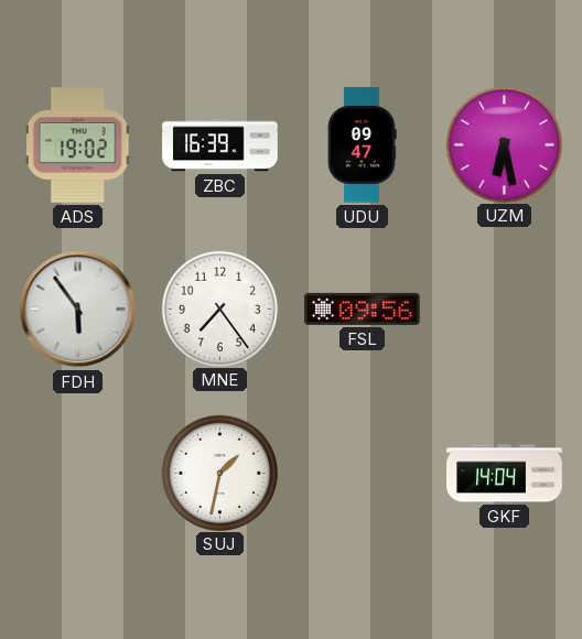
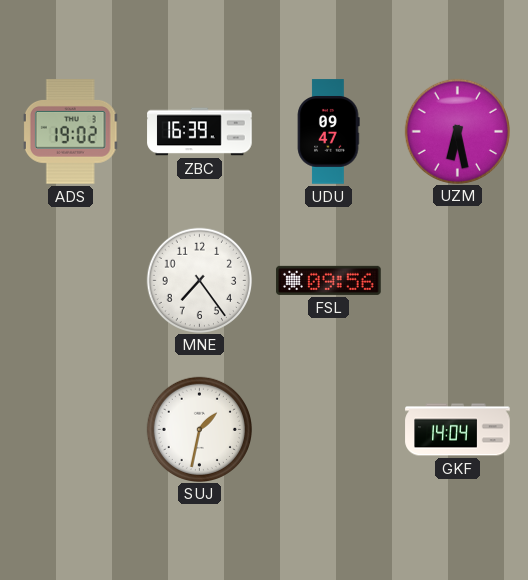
FDH: 5:54 -> none
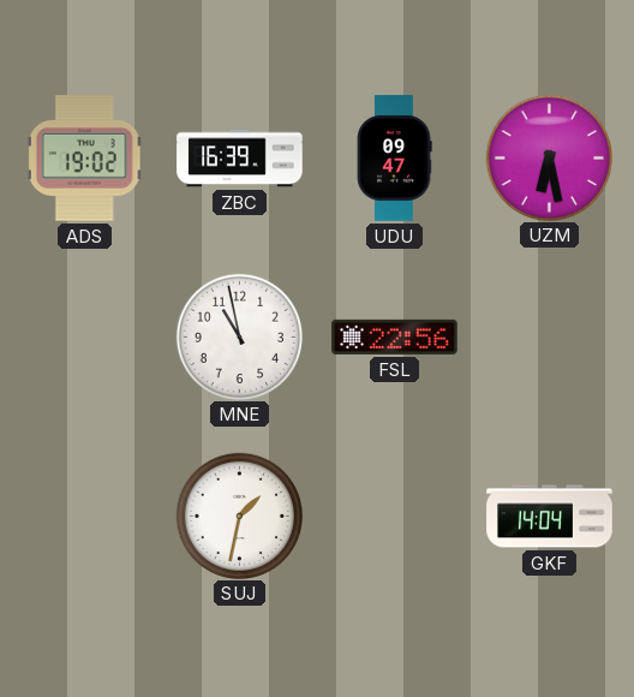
MNE: 7:24 -> 10:58
FSL: 09:56 -> 22:56
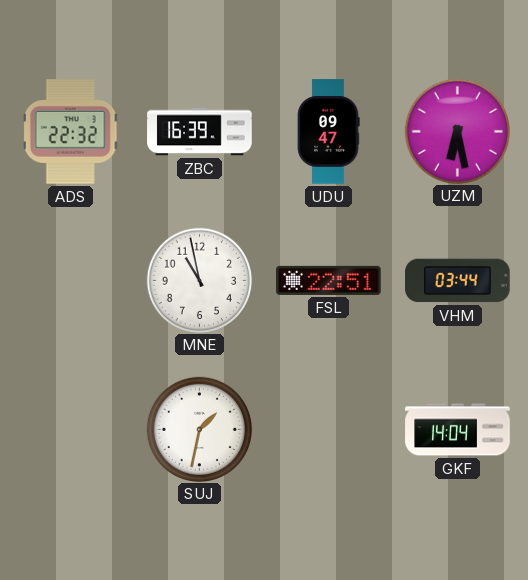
ADS: 19:02 -> 22:32
FSL: 22:56 -> 22:51
VHM: none -> 03:44
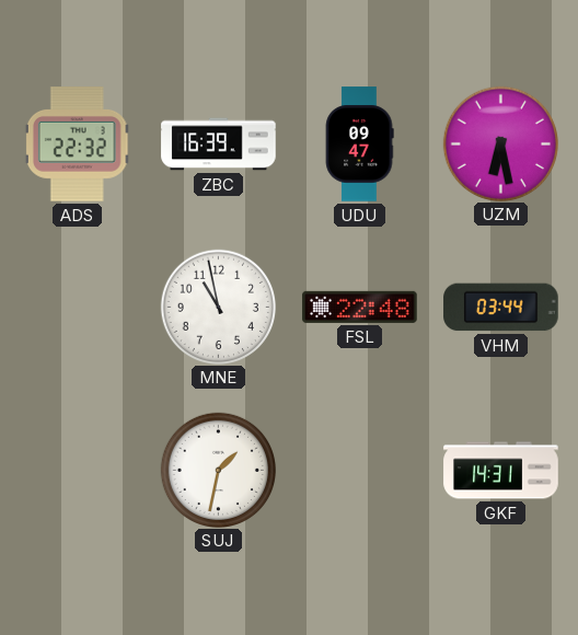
FSL: 22:51 -> 22:48
GKF: 14:04 -> 14:31
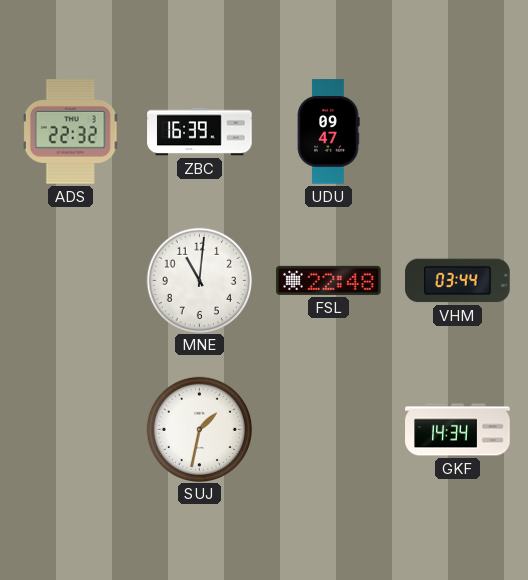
UZM: 6:28 -> none
MNE: 10:58 -> 11:01
GKF: 14:31 -> 14:34
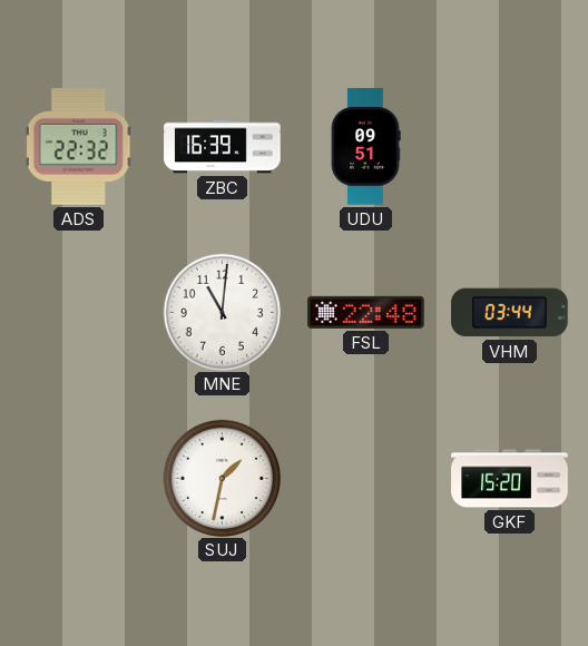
UDU: 09:47 -> 09:51
GKF: 14:34 -> 15:20
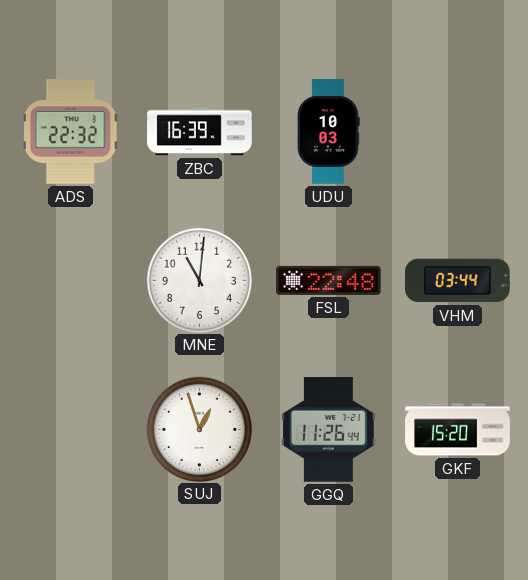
UDU: 09:51 -> 10:03
SUJ: 1:32 -> 12:57
GGQ: none -> 11:26
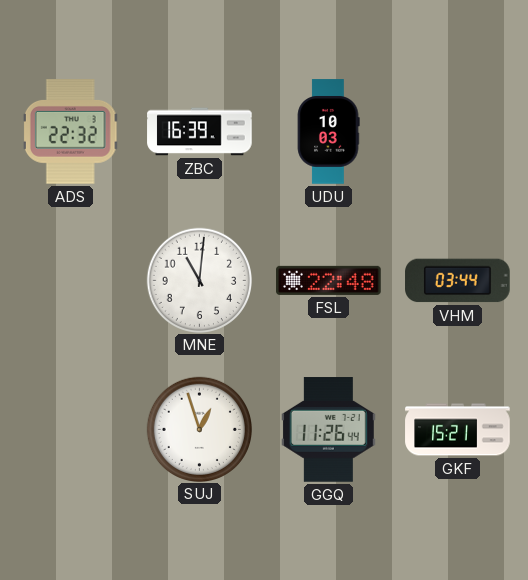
GKF: 15:20 -> 15:21
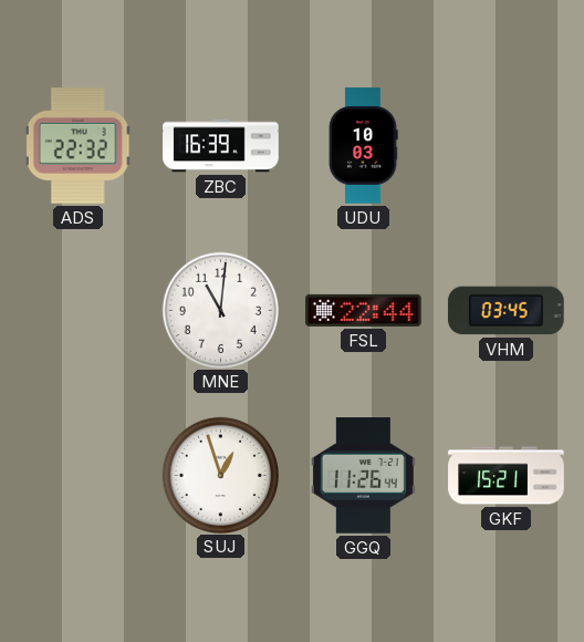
FSL: 22:48 -> 22:44
VHM: 03:44 -> 03:45
